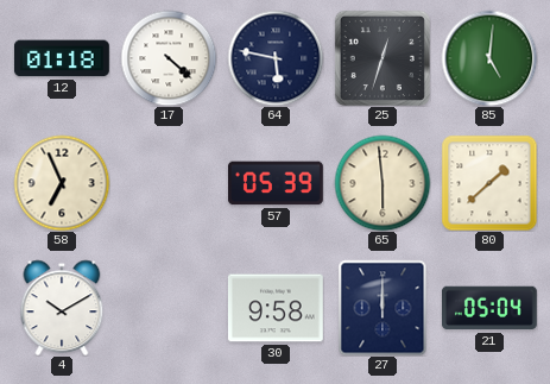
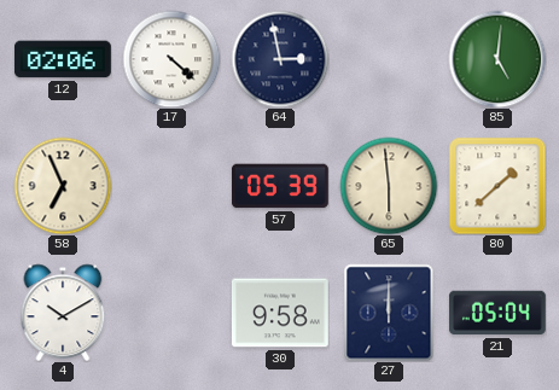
12: 01:18 -> 02:06
64: 5:47 -> 2:58
25: 12:33 -> none
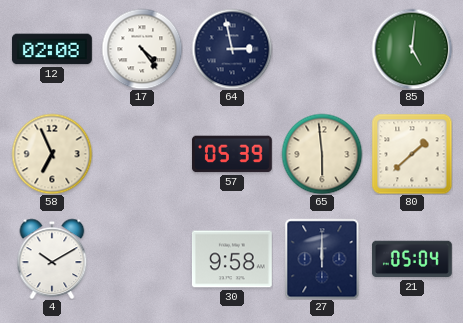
12: 02:06 -> 02:08
17: 4:22 -> 4:24
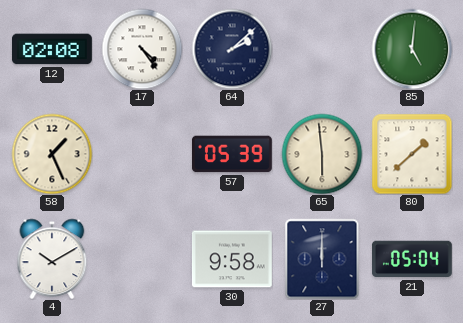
64: 2:58 -> 2:08
58: 6:56 -> 1:26
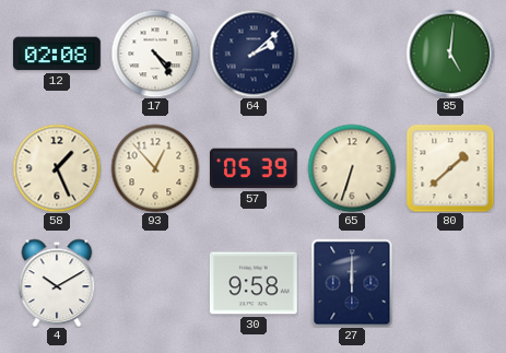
93: none -> 12:53
65: 5:59 -> 6:33
21: 05:04 -> none
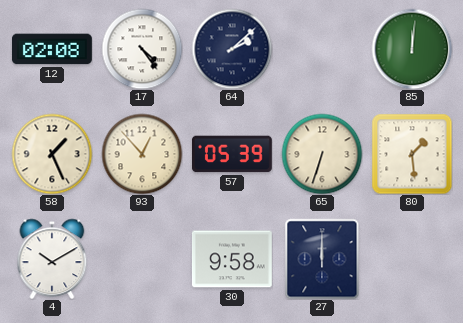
85: 5:01 -> 12:01
80: 1:38 -> 1:29
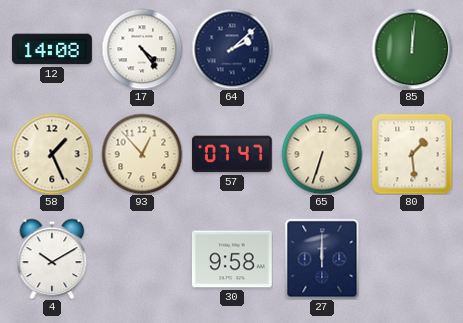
12: 02:08 -> 14:08
57: 05:39 -> 07:47
